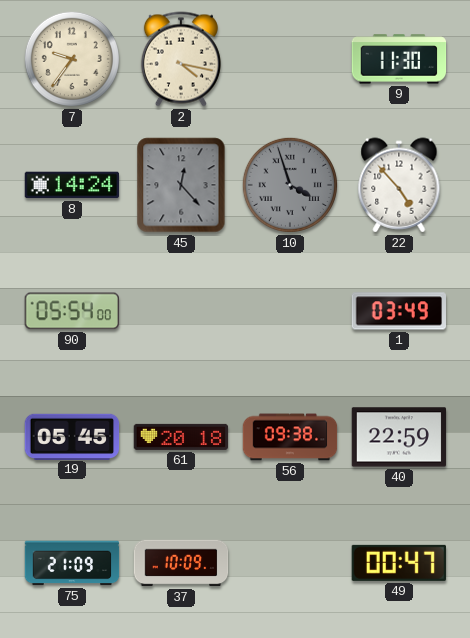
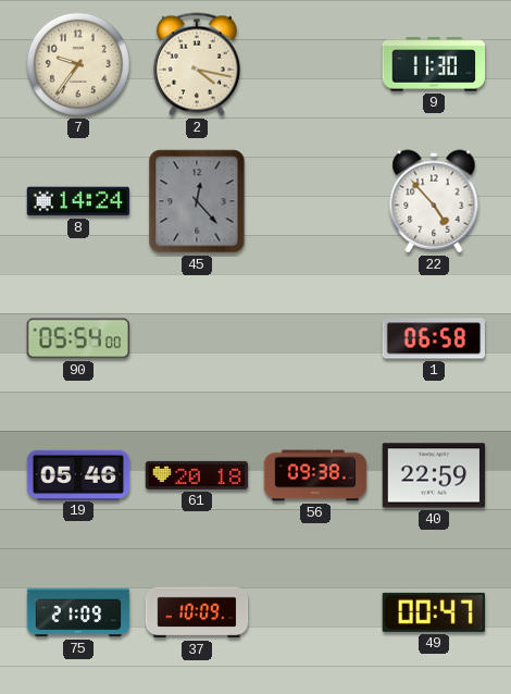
10: 3:57 -> none
1: 03:49 -> 06:58
19: 05:45 -> 05:46
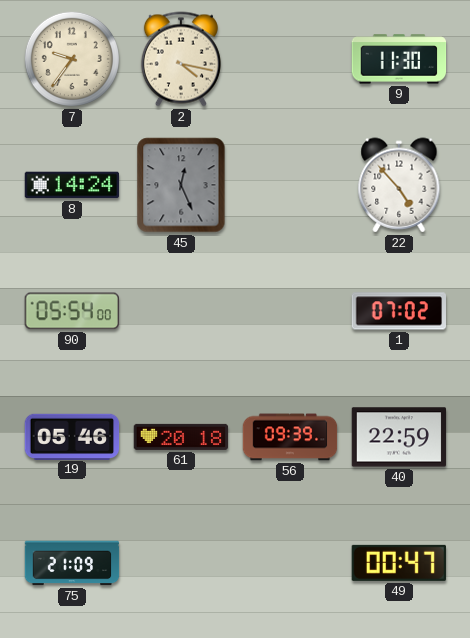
45: 12:23 -> 12:26
1: 06:58 -> 07:02
56: 09:38 -> 09:39
37: 10:09 -> none
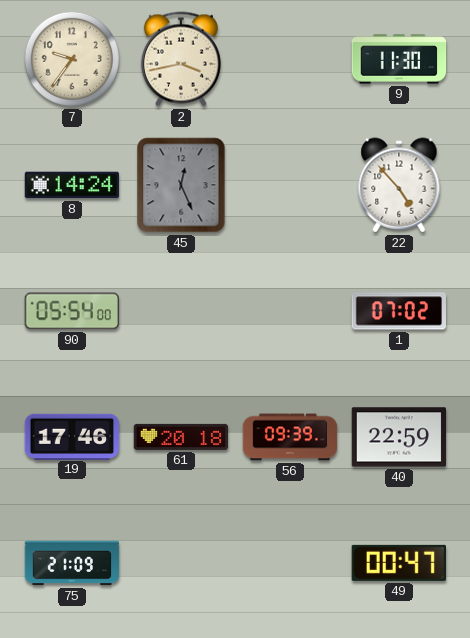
2: 4:17 -> 3:43
19: 05:46 -> 17:46
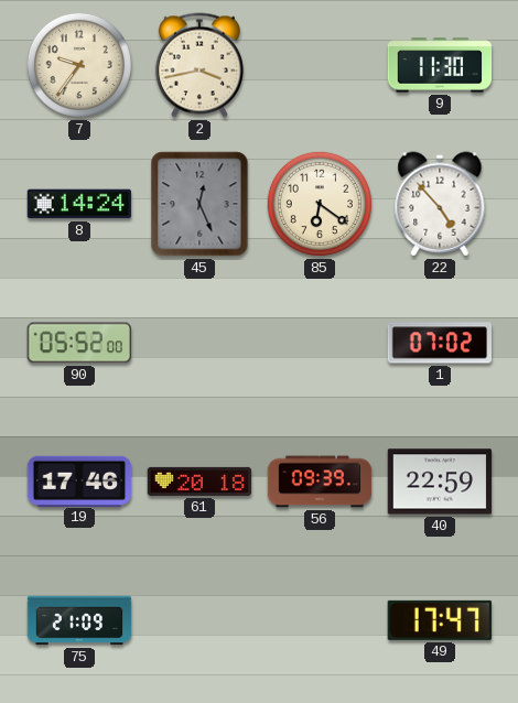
85: none -> 6:21
90: 05:54 -> 05:52
49: 00:47 -> 17:47
